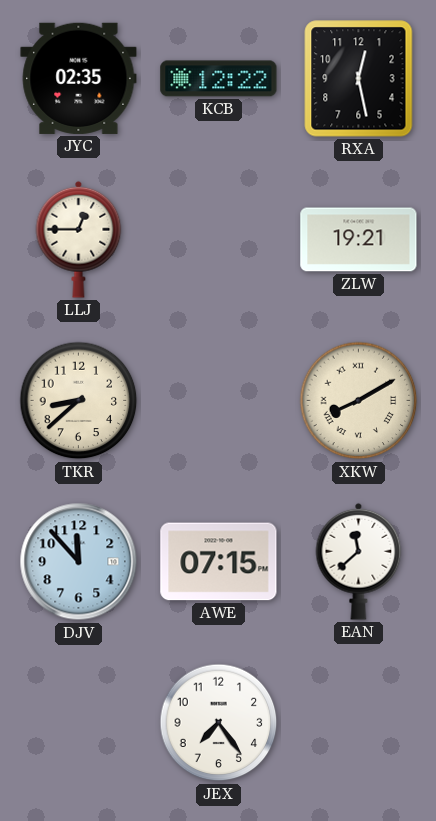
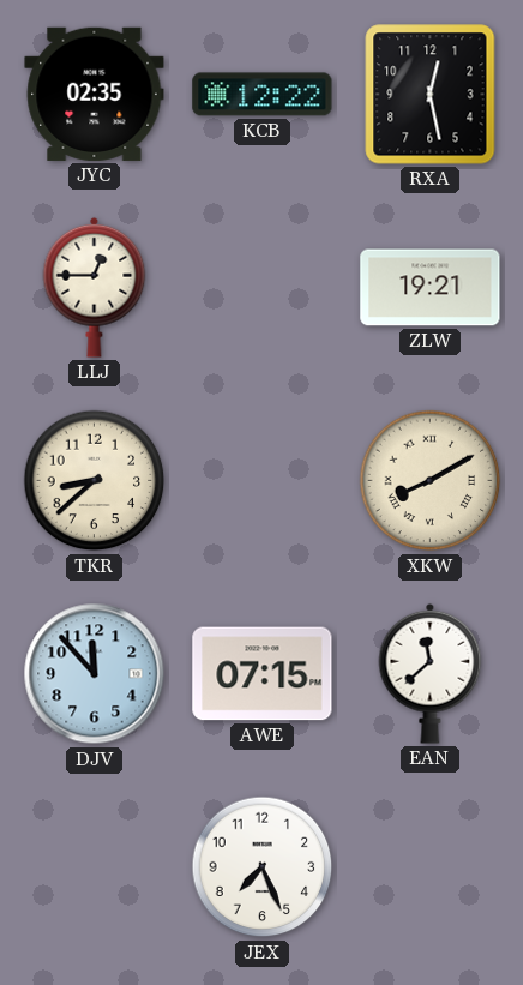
JEX: 7:24 -> 7:26
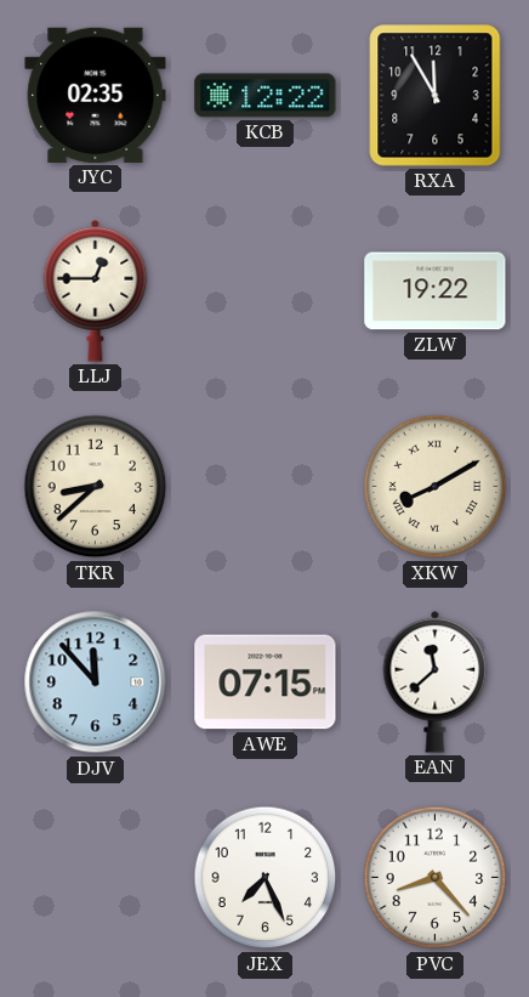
RXA: 12:28 -> 11:55
ZLW: 19:21 -> 19:22
PVC: none -> 8:23
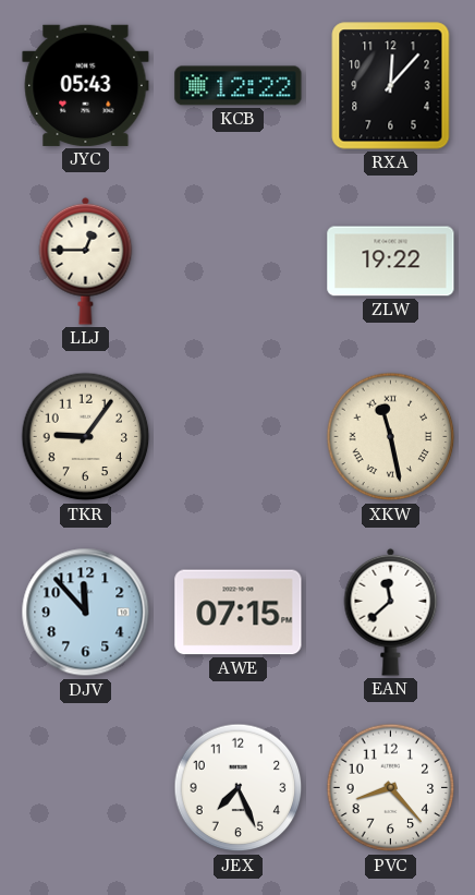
JYC: 02:35 -> 05:43
RXA: 11:55 -> 12:07
TKR: 8:38 -> 9:06
XKW: 8:10 -> 11:28
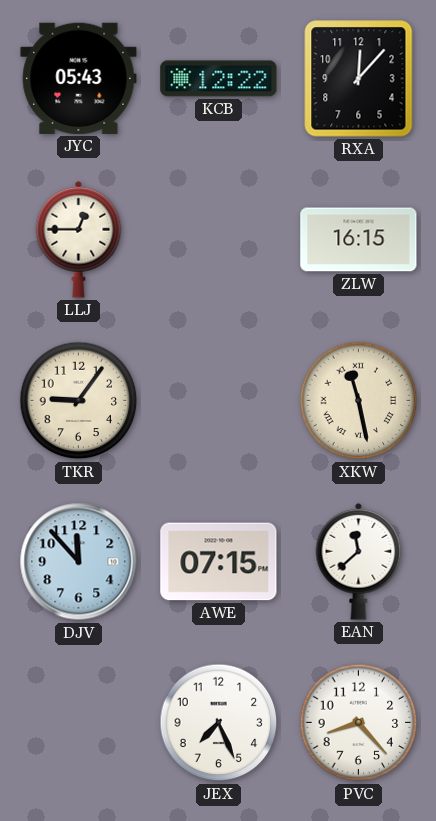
ZLW: 19:22 -> 16:15
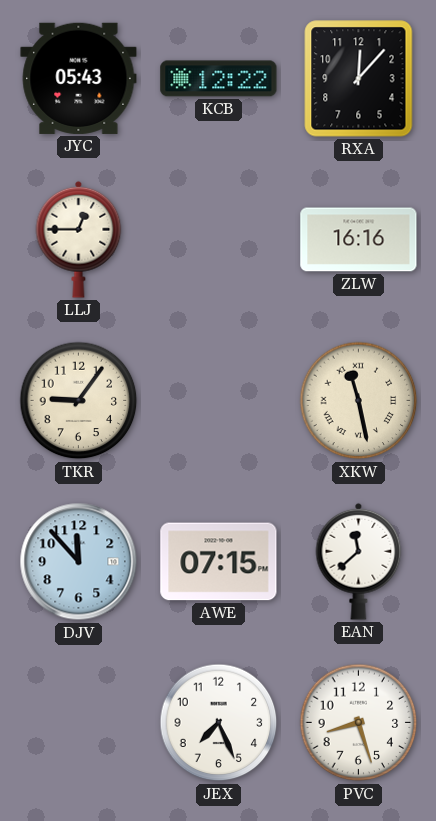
ZLW: 16:15 -> 16:16
PVC: 8:23 -> 8:27
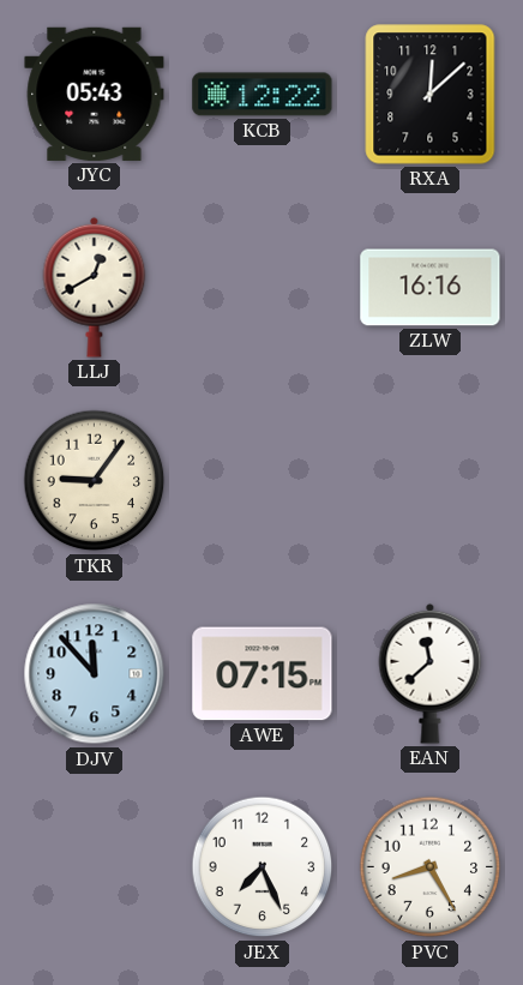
RXA: 12:07 -> 12:08
LLJ: 12:45 -> 12:40
XKW: 11:28 -> none
PVC: 8:27 -> 8:25
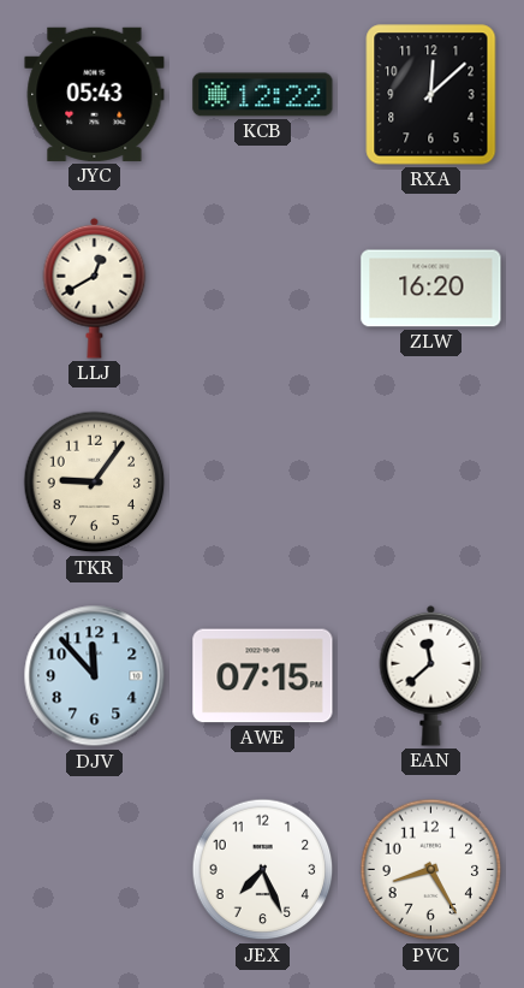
ZLW: 16:16 -> 16:20
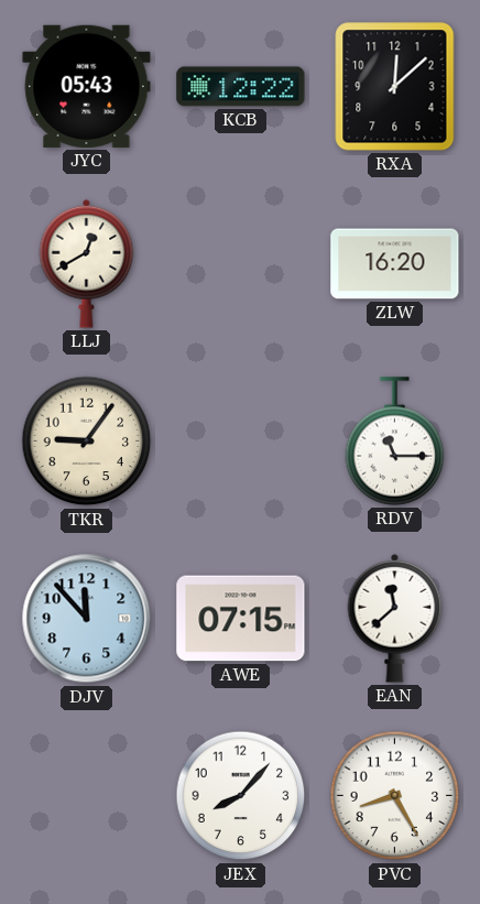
RDV: none -> 11:15
JEX: 7:26 -> 8:07
